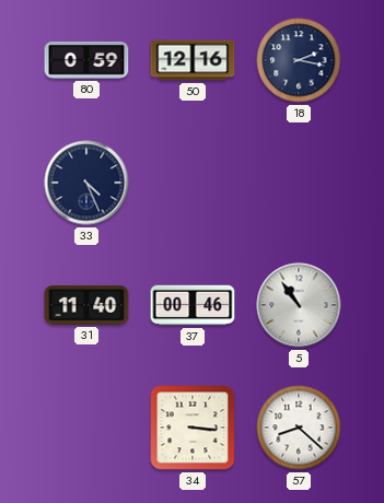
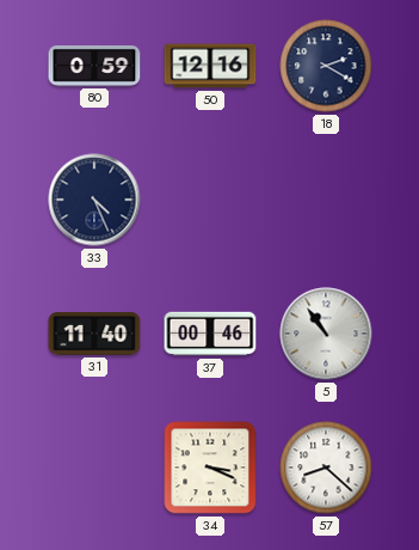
18: 2:17 -> 2:20
34: 3:16 -> 3:19
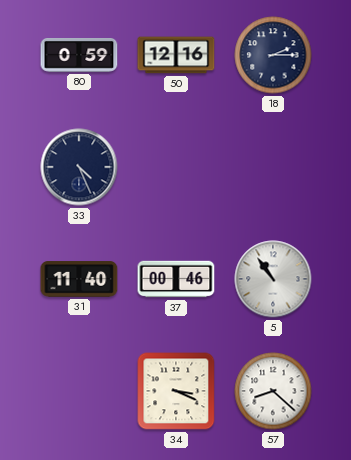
18: 2:20 -> 2:15
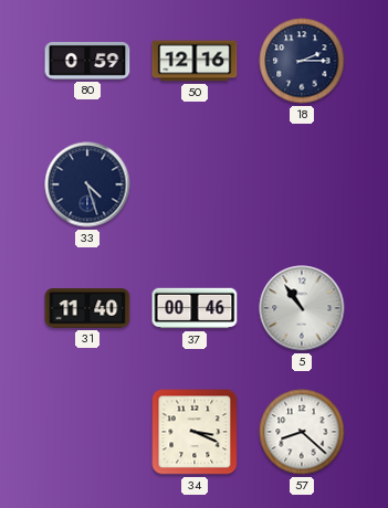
33: 4:26 -> 4:27
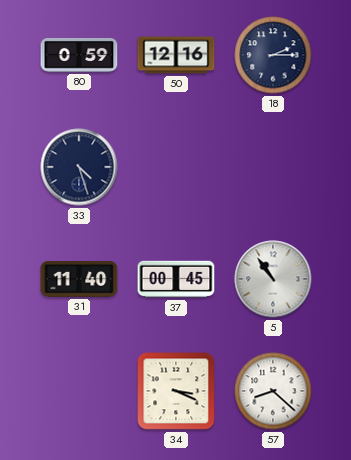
37: 00:46 -> 00:45
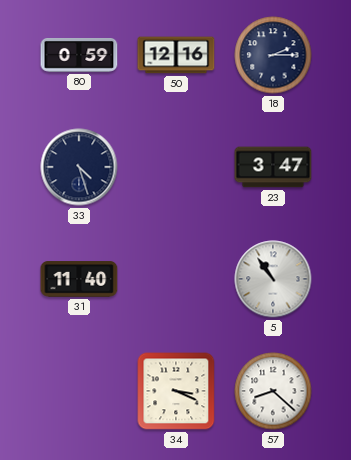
23: none -> 3:47
37: 00:45 -> none
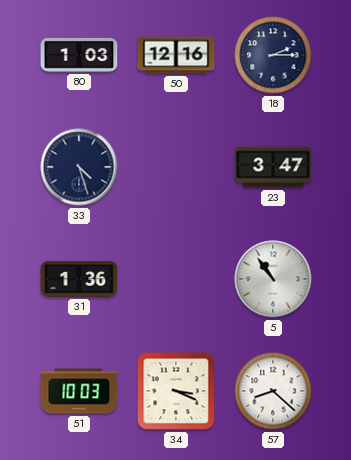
80: 0:59 -> 1:03
31: 11:40 -> 1:36
51: none -> 10:03
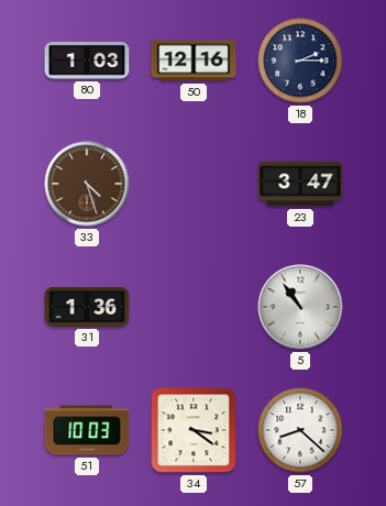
33 dial: navy -> brown
34: 3:19 -> 3:21
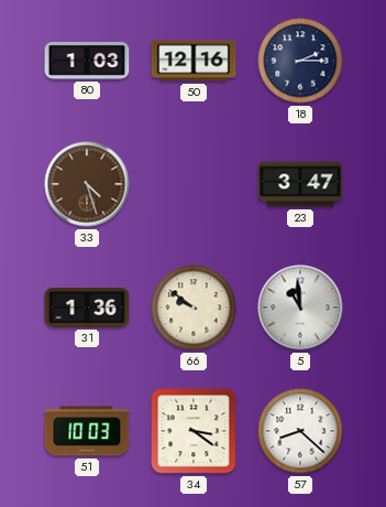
66: none -> 9:51
5: 10:54 -> 10:59
